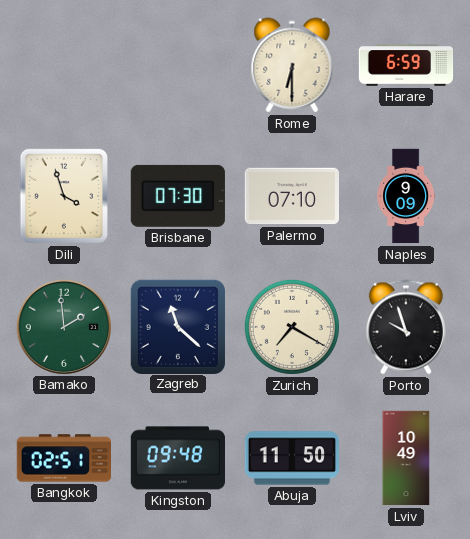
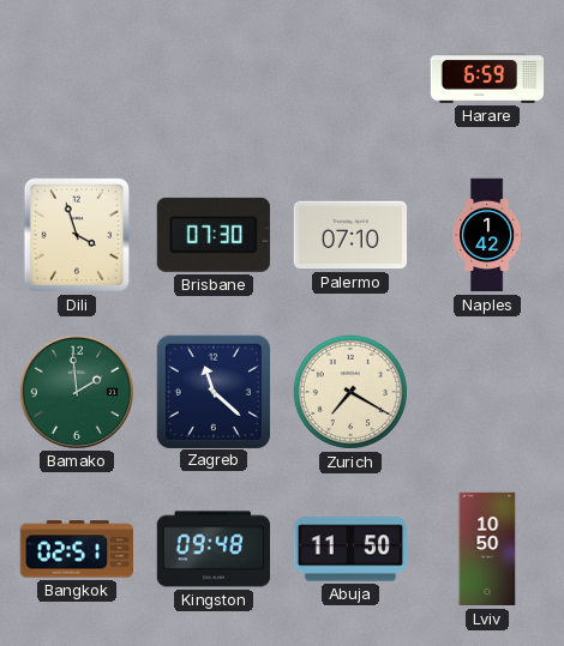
Rome: 6:30 -> none
Naples: 9:09 -> 1:42
Porto: 9:57 -> none
Lviv: 10:49 -> 10:50
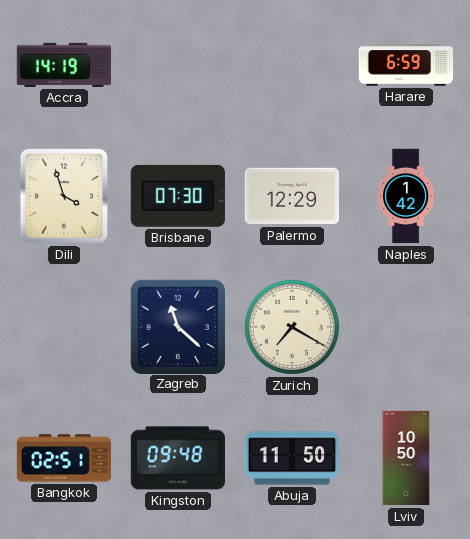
Accra: none -> 14:19
Palermo: 07:10 -> 12:29
Bamako: 1:59 -> none
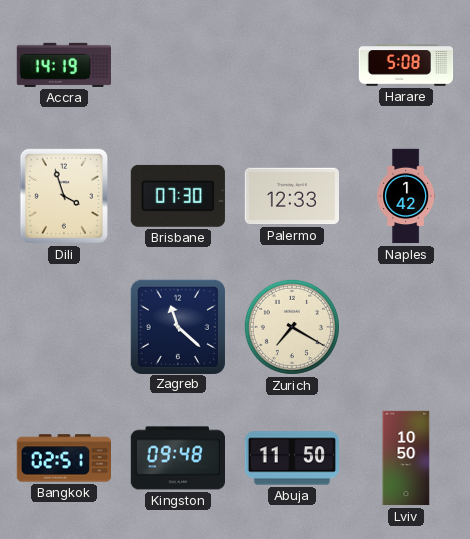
Harare: 6:59 -> 5:08
Palermo: 12:29 -> 12:33
